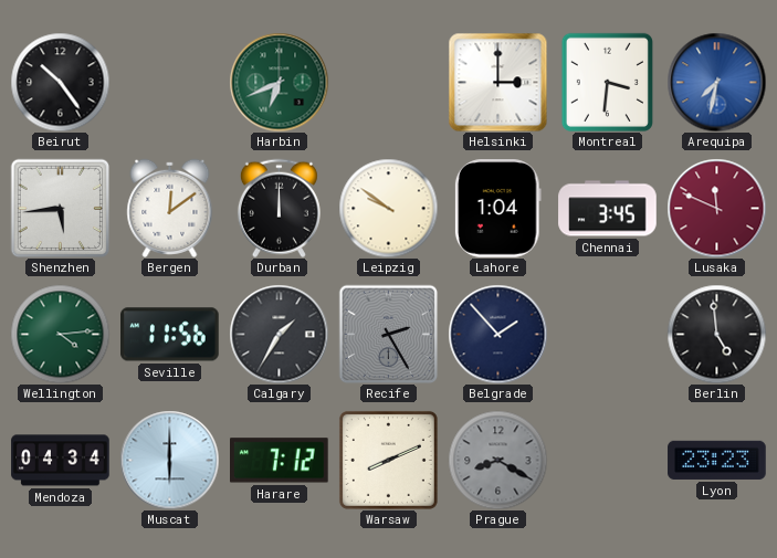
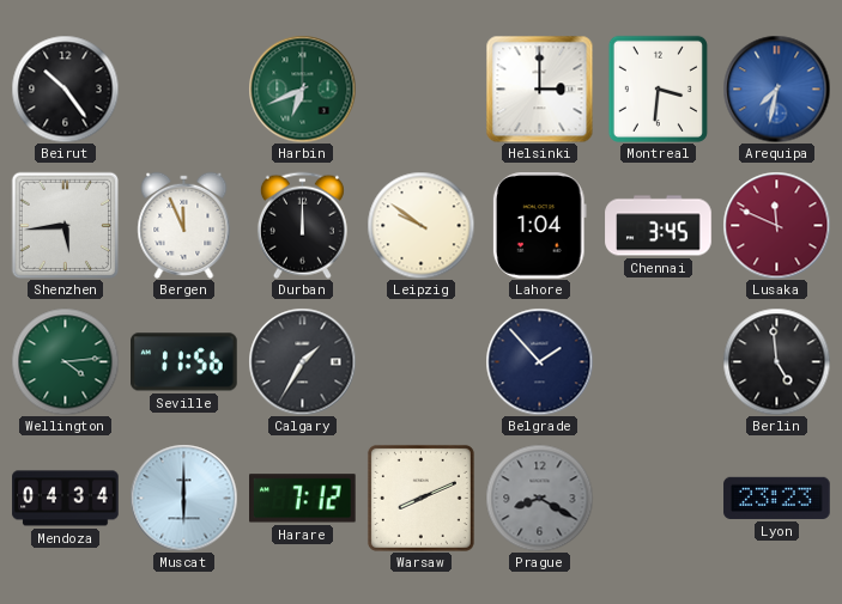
Bergen: 12:09 -> 11:56
Recife: 2:25 -> none
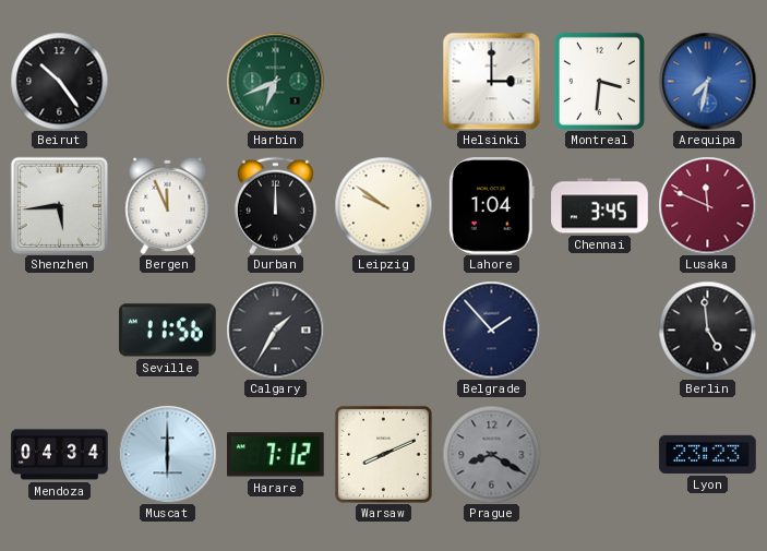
Wellington: 4:14 -> none
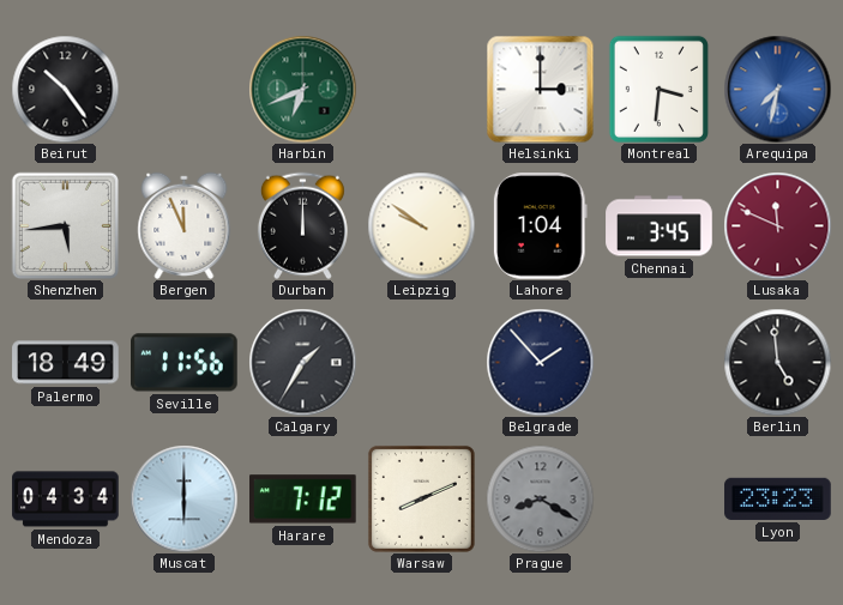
Palermo: none -> 18:49
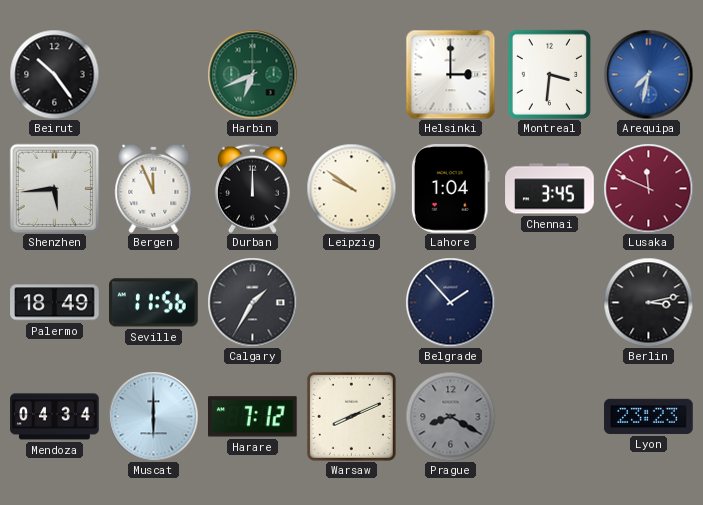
Berlin: 4:59 -> 3:13
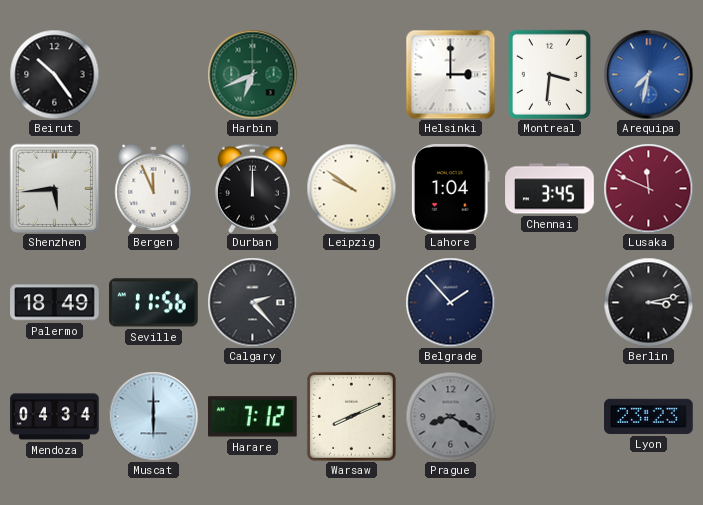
Calgary: 1:35 -> 2:23
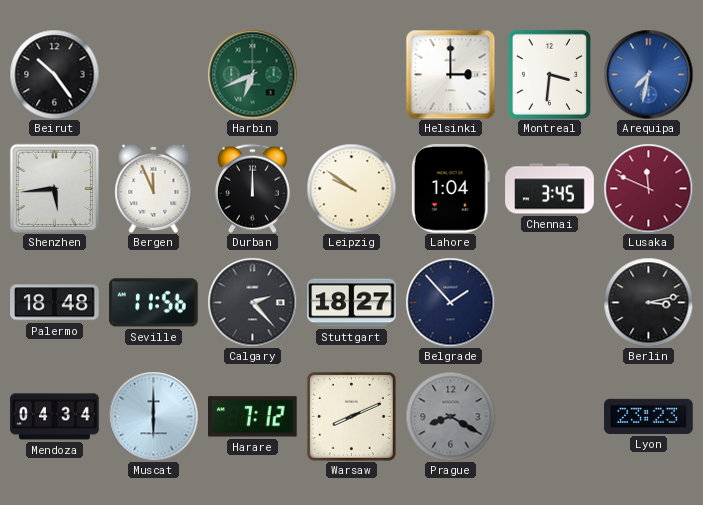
Palermo: 18:49 -> 18:48
Stuttgart: none -> 18:27
